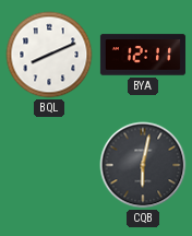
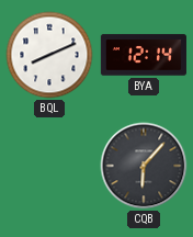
BYA: 12:11 -> 12:14
CQB: 6:02 -> 6:07
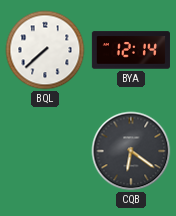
BQL: 8:11 -> 7:38
CQB: 6:07 -> 6:21
